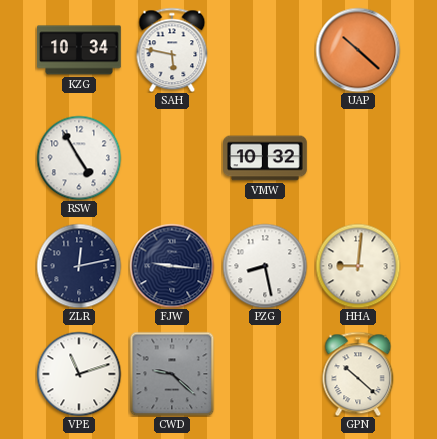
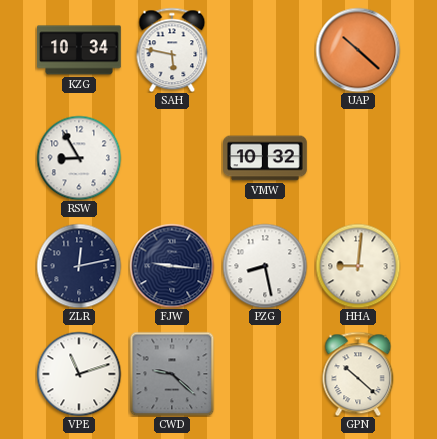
RSW: 4:55 -> 8:55
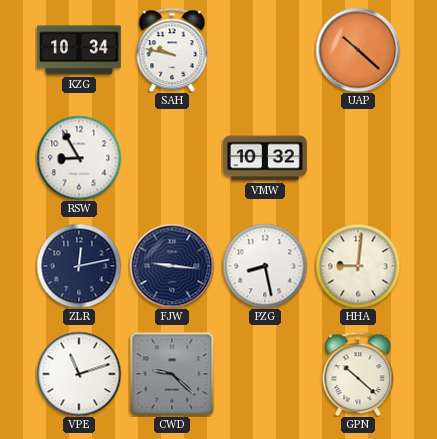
SAH: 5:47 -> 9:47
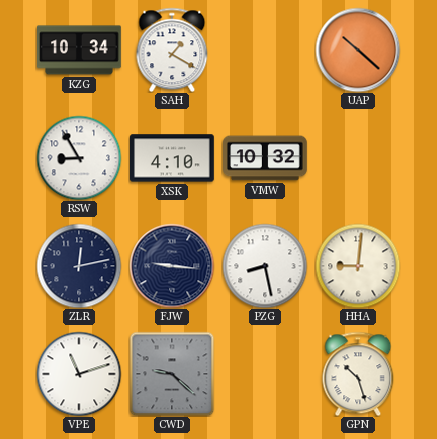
SAH: 9:47 -> 1:20
XSK: none -> 4:10
GPN: 10:22 -> 10:27
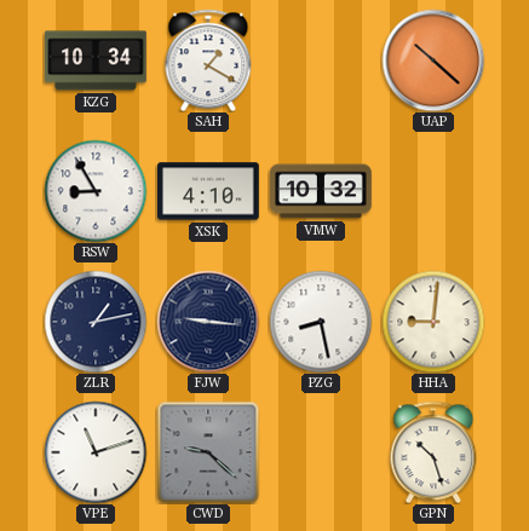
ZLR: 12:13 -> 1:13
